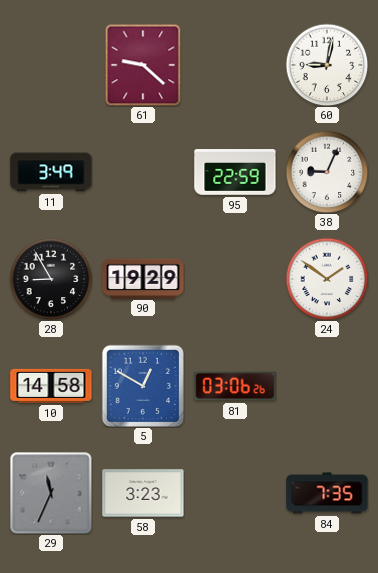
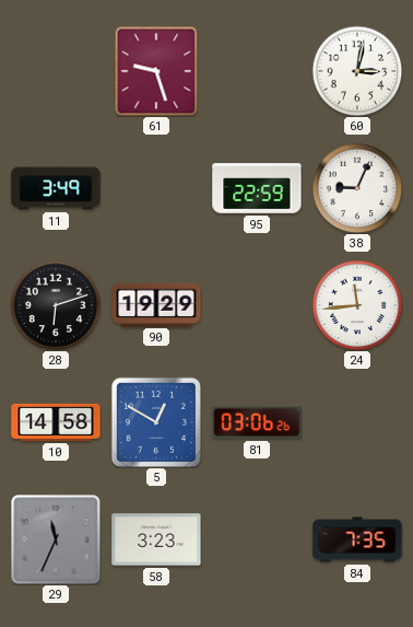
61: 9:22 -> 9:27
60: 9:02 -> 3:02
28: 8:55 -> 6:12
24: 1:51 -> 11:44
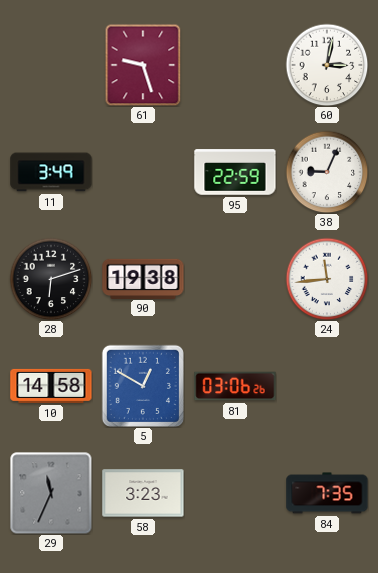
90: 19:29 -> 19:38
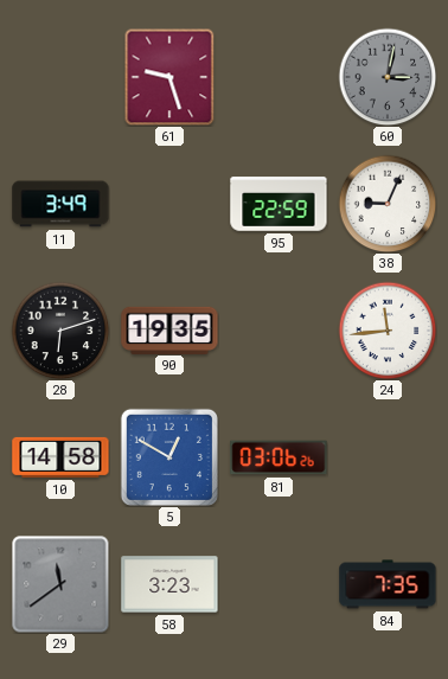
60 dial: white -> grey
90: 19:38 -> 19:35
29: 11:34 -> 11:39
